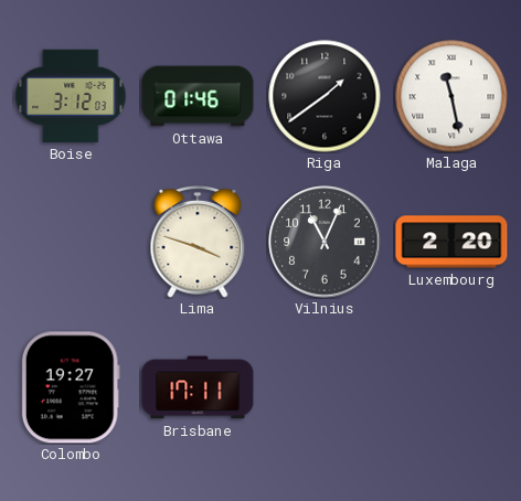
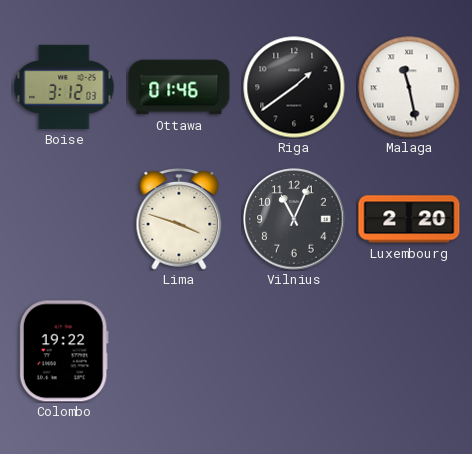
Colombo: 19:27 -> 19:22
Brisbane: 17:11 -> none
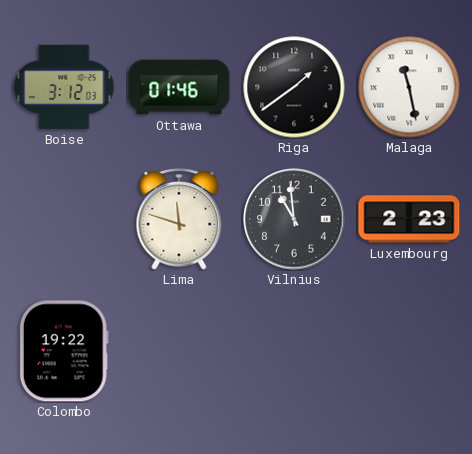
Lima: 3:48 -> 11:48
Vilnius: 11:04 -> 10:59
Luxembourg: 2:20 -> 2:23
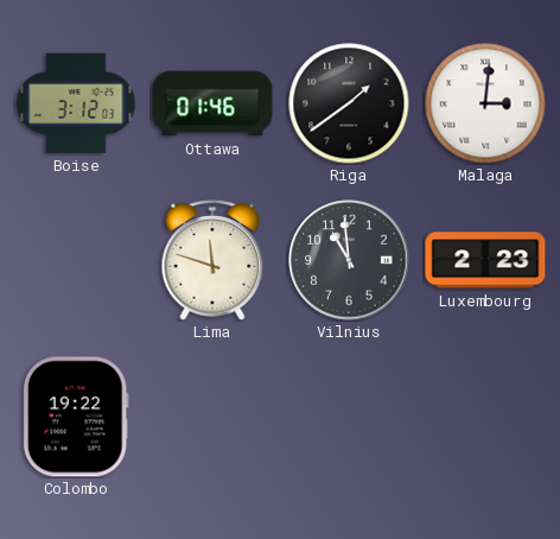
Malaga: 11:28 -> 3:01
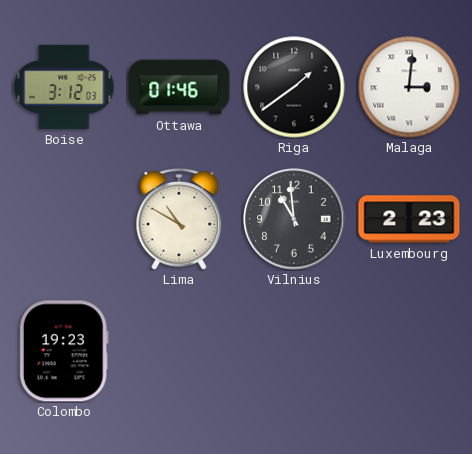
Lima: 11:48 -> 10:50
Colombo: 19:22 -> 19:23
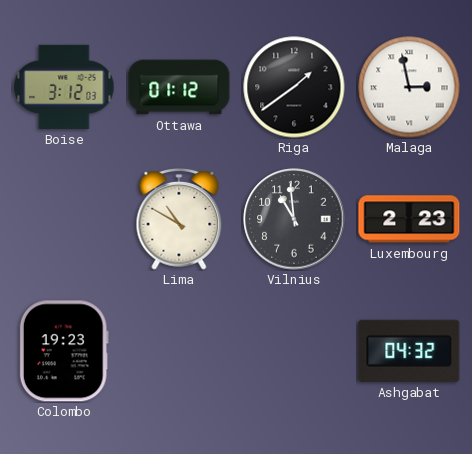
Ottawa: 01:46 -> 01:12
Malaga: 3:01 -> 2:58
Ashgabat: none -> 04:32
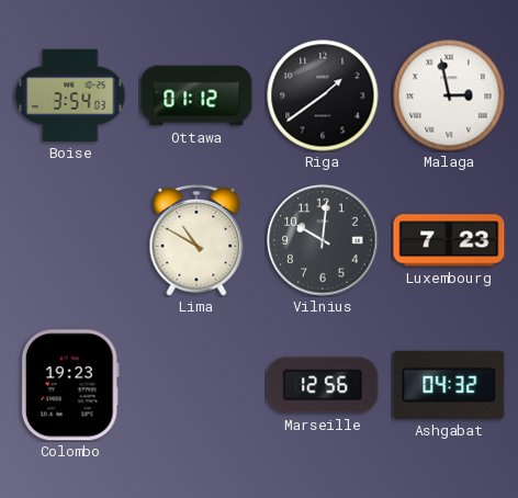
Boise: 3:12 -> 3:54
Vilnius: 10:59 -> 10:01
Luxembourg: 2:23 -> 7:23
Marseille: none -> 12:56
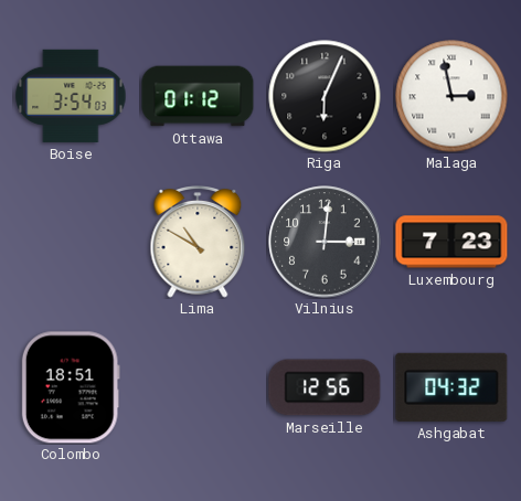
Riga: 1:39 -> 6:04
Vilnius: 10:01 -> 3:01
Colombo: 19:23 -> 18:51
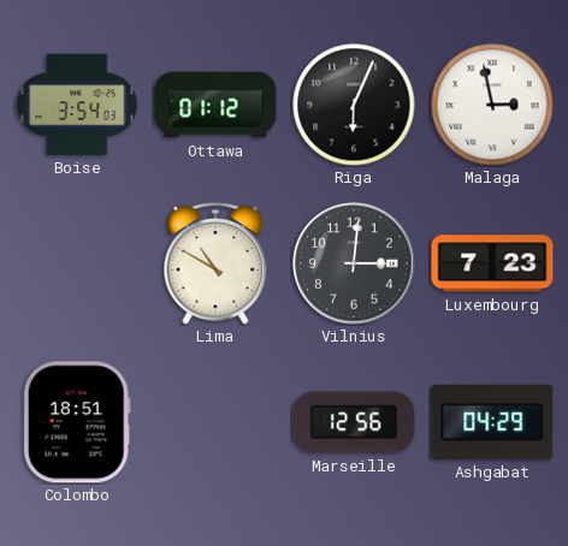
Ashgabat: 04:32 -> 04:29
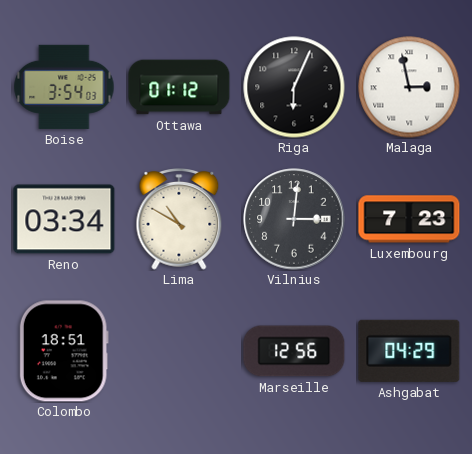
Reno: none -> 03:34
